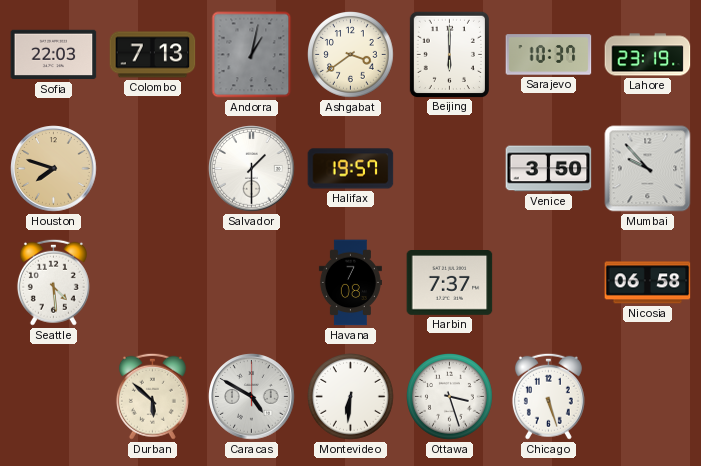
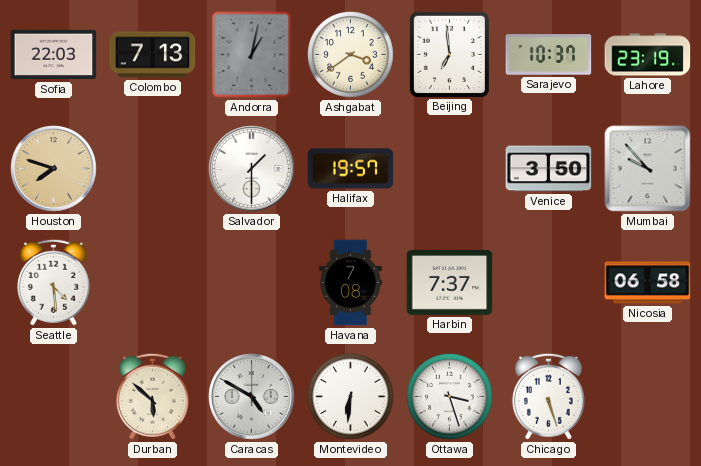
Beijing: 6:00 -> 6:59
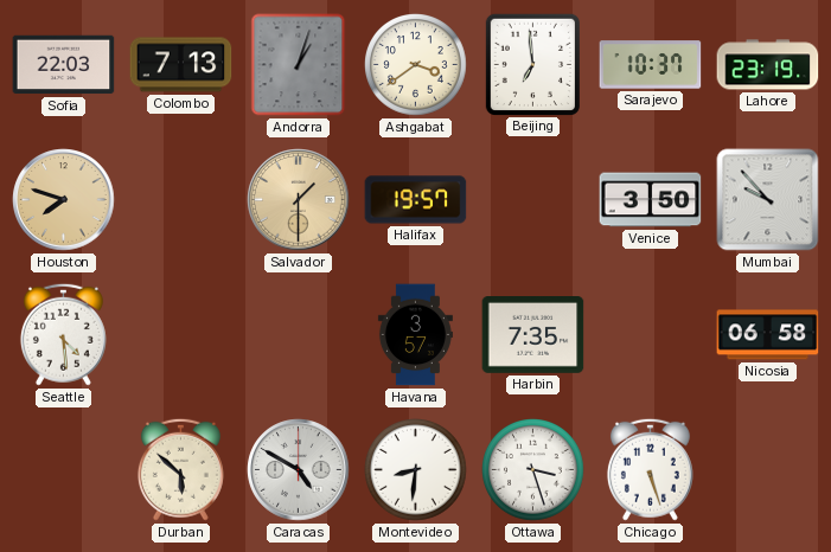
Andorra: 1:02 -> 1:03
Salvador dial: white -> champagne
Havana: 7:08 -> 3:57
Harbin: 7:37 -> 7:35
Montevideo: 6:31 -> 8:31
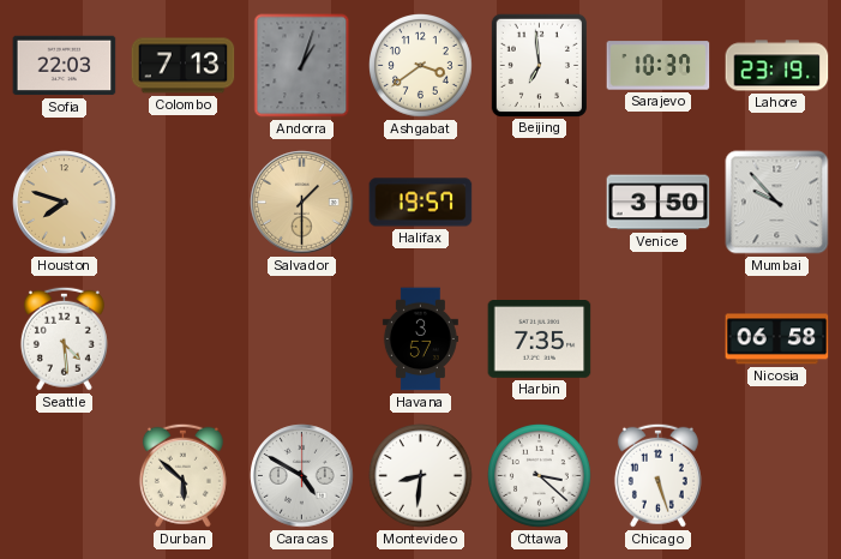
Ottawa: 3:27 -> 3:22
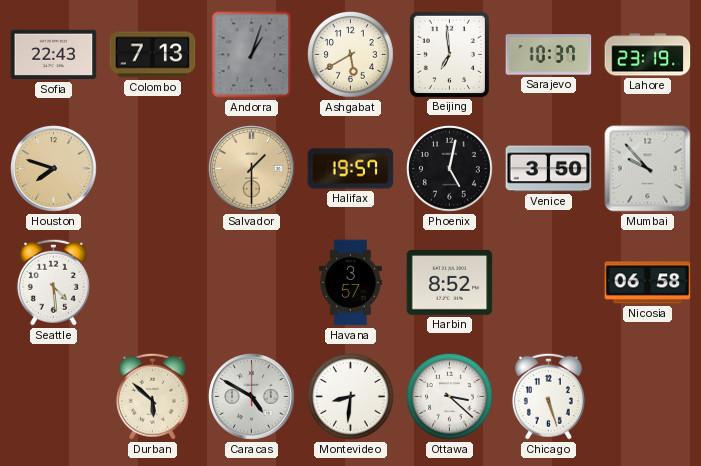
Sofia: 22:03 -> 22:43
Ashgabat: 3:39 -> 5:40
Phoenix: none -> 5:02
Harbin: 7:35 -> 8:52
